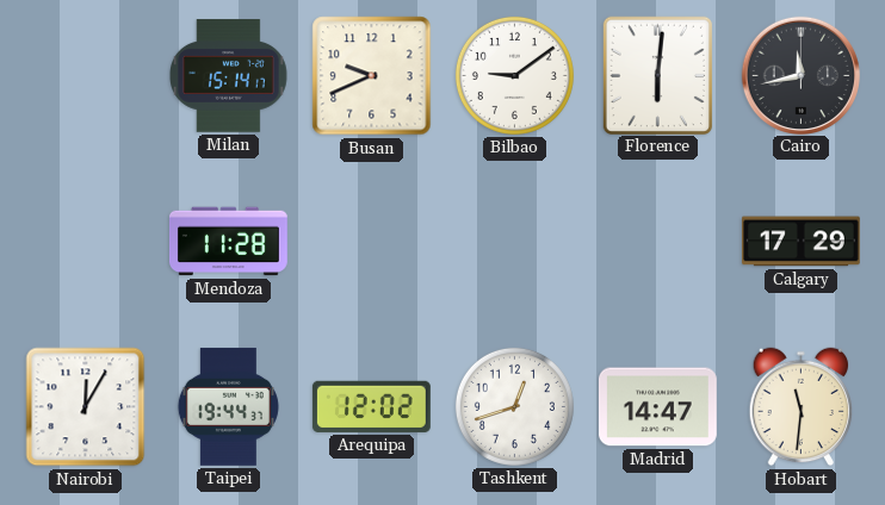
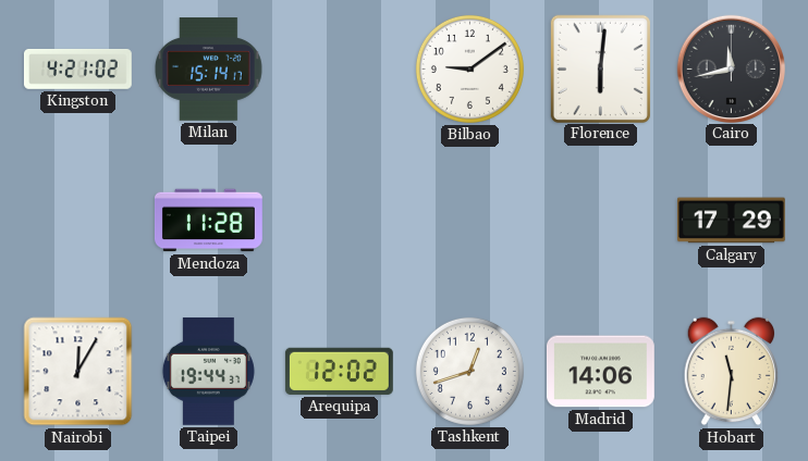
Kingston: none -> 4:21
Busan: 9:41 -> none
Madrid: 14:47 -> 14:06
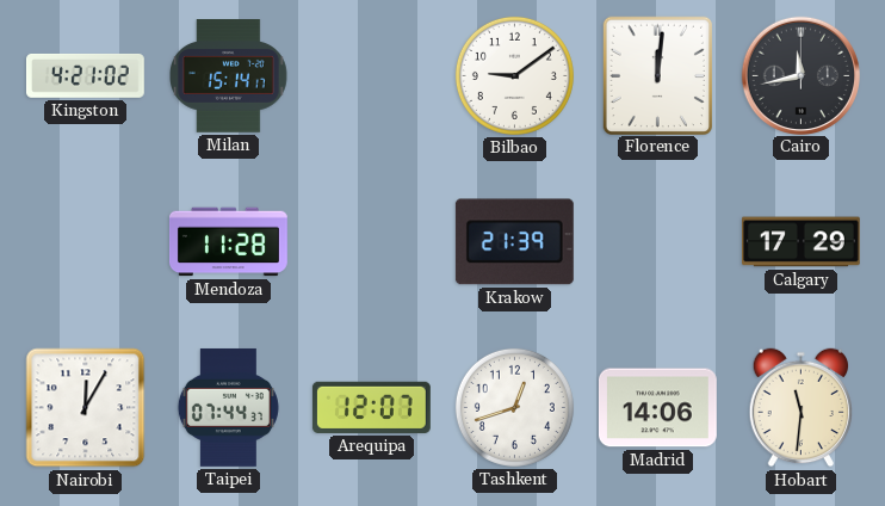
Florence: 6:01 -> 12:01
Krakow: none -> 21:39
Taipei: 19:44 -> 07:44
Arequipa: 12:02 -> 12:07
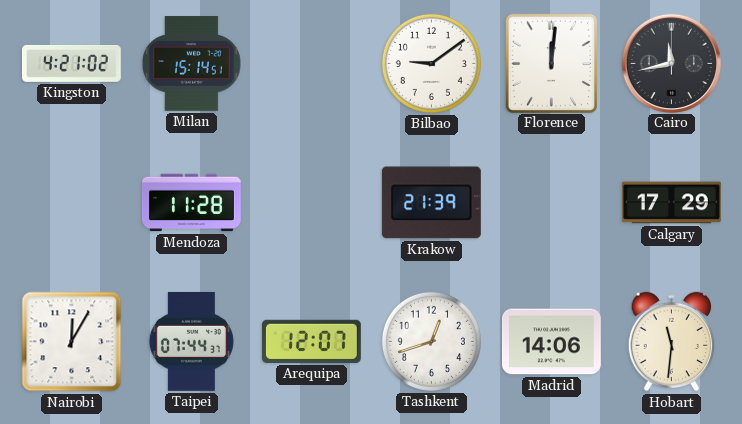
Milan: 15:14:17 -> 15:14:51
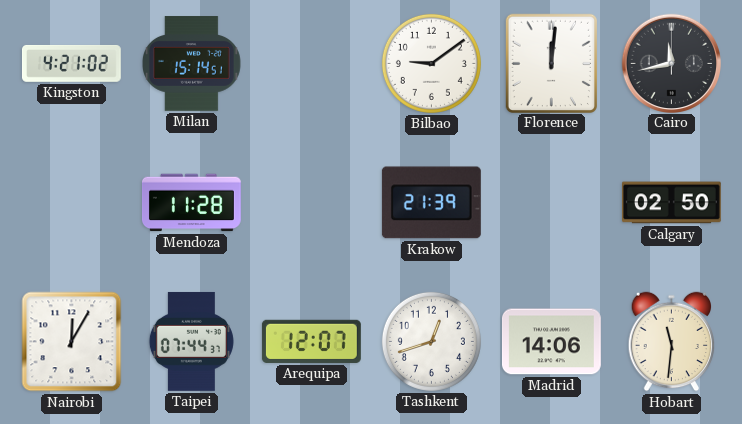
Calgary: 17:29 -> 02:50
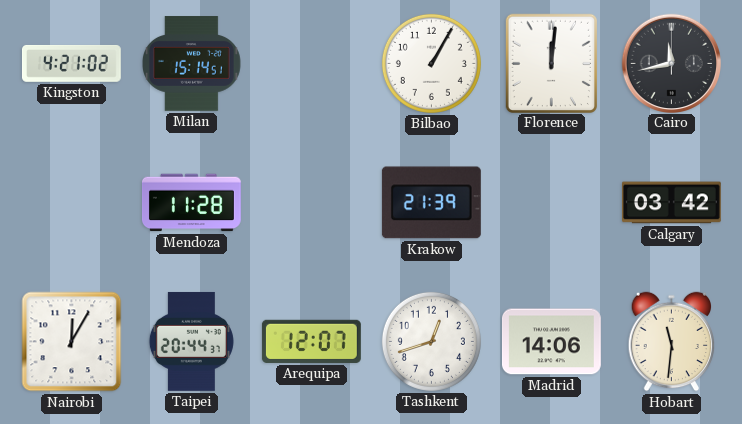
Bilbao: 9:09 -> 1:05
Calgary: 02:50 -> 03:42
Taipei: 07:44 -> 20:44
